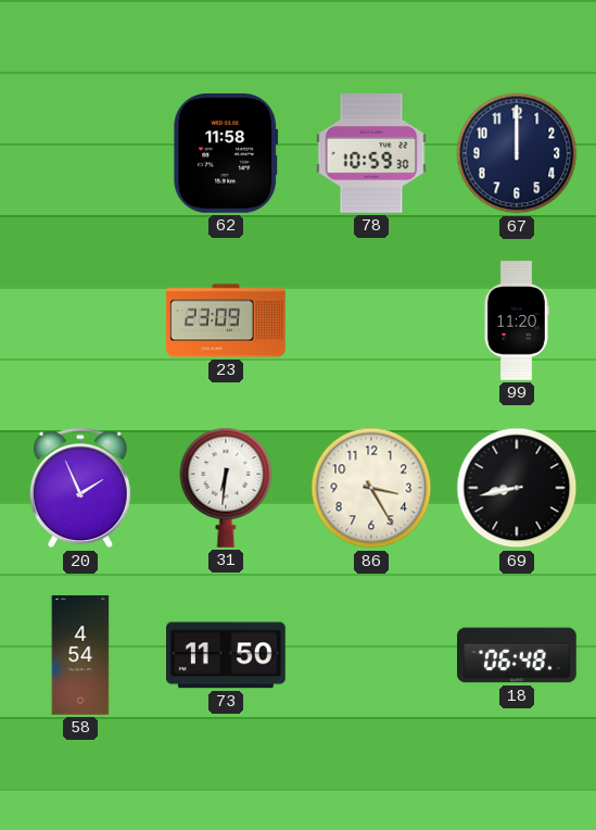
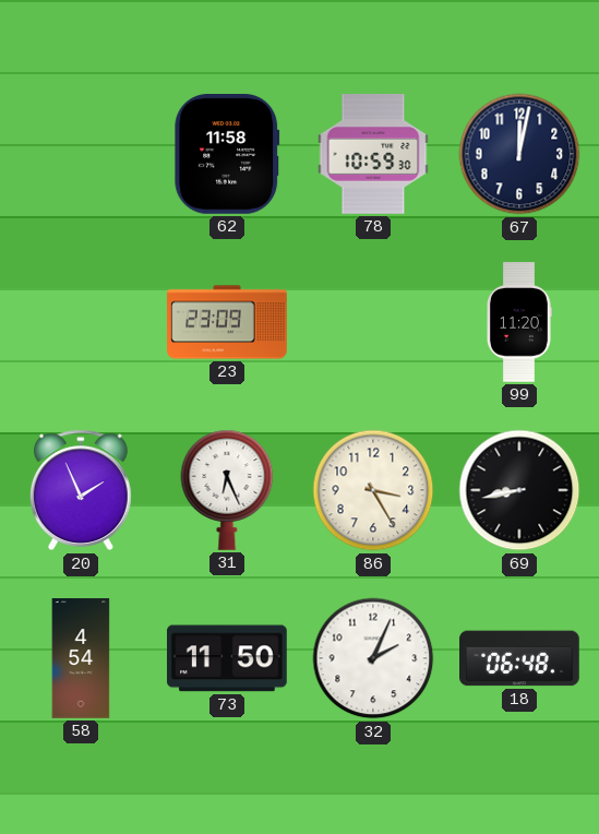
67: 12:00 -> 12:02
31: 6:31 -> 6:26
32: none -> 2:04
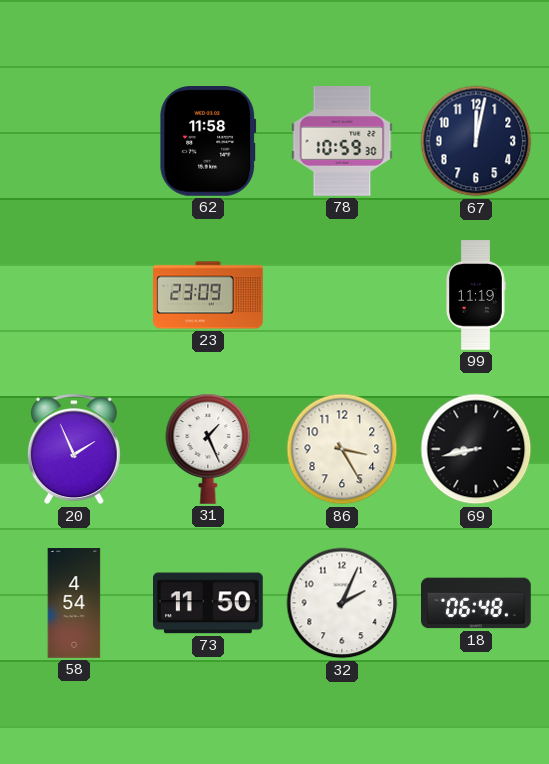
99: 11:20 -> 11:19
31: 6:26 -> 1:26
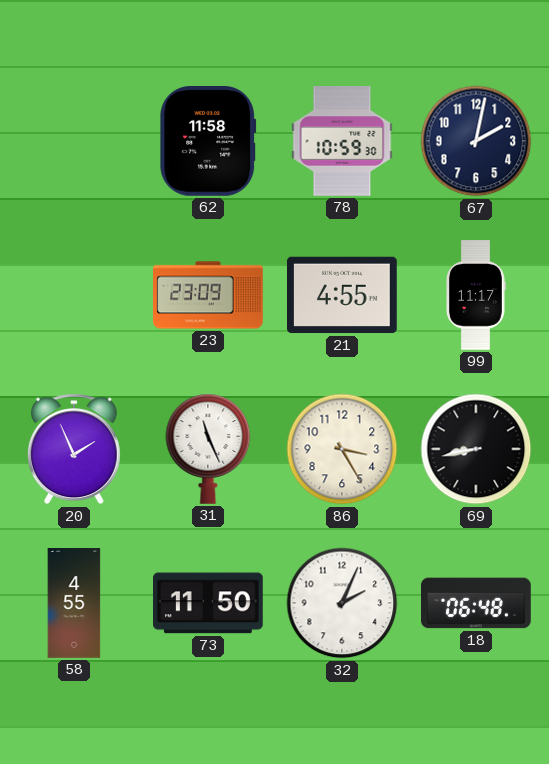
67: 12:02 -> 2:02
21: none -> 4:55
99: 11:19 -> 11:17
31: 1:26 -> 11:26
58: 4:54 -> 4:55
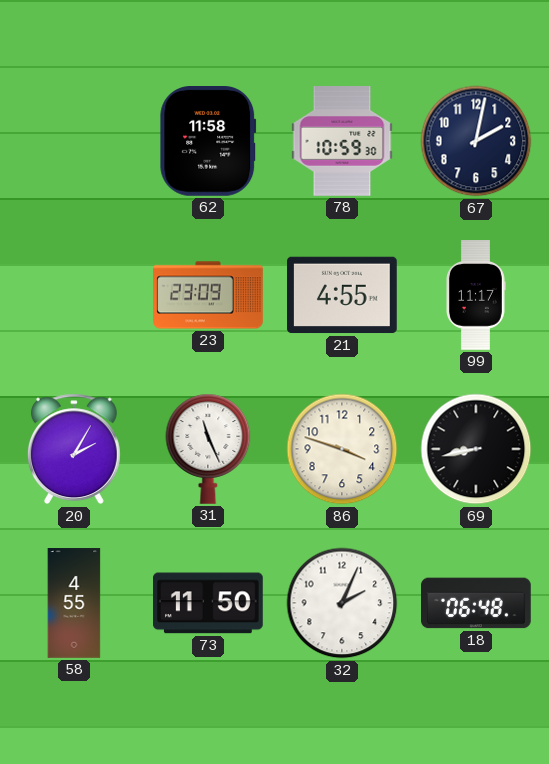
20: 1:56 -> 2:05
86: 3:25 -> 3:48
